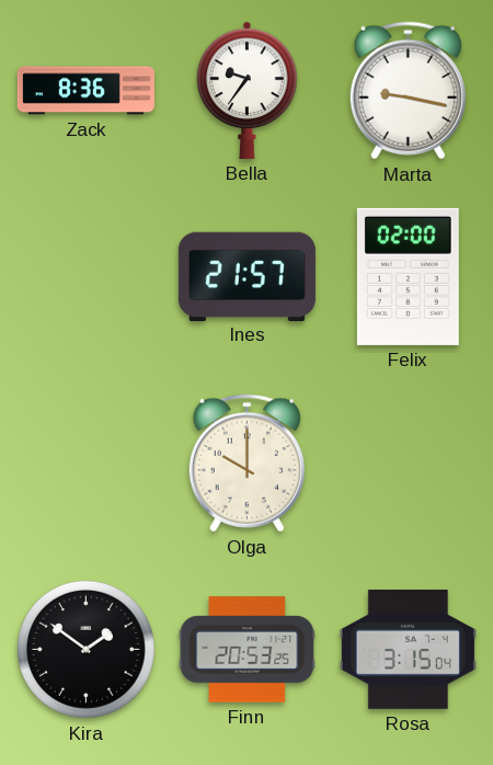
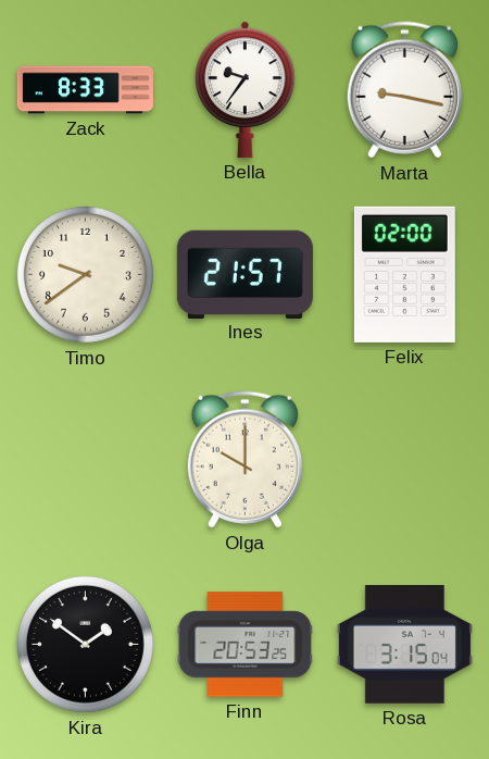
Zack: 8:36 -> 8:33
Timo: none -> 9:39
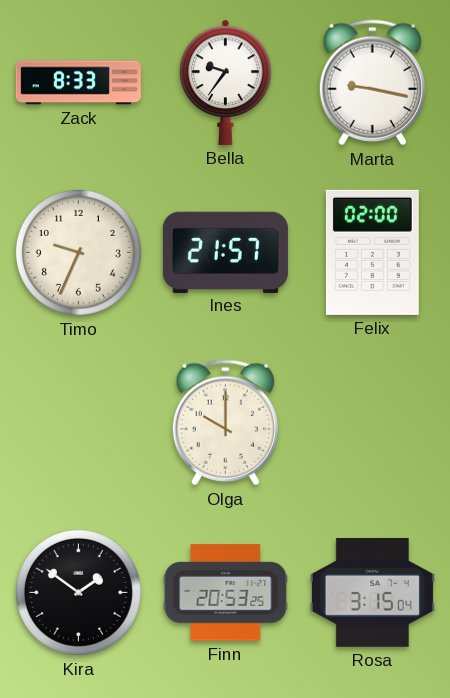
Timo: 9:39 -> 9:34
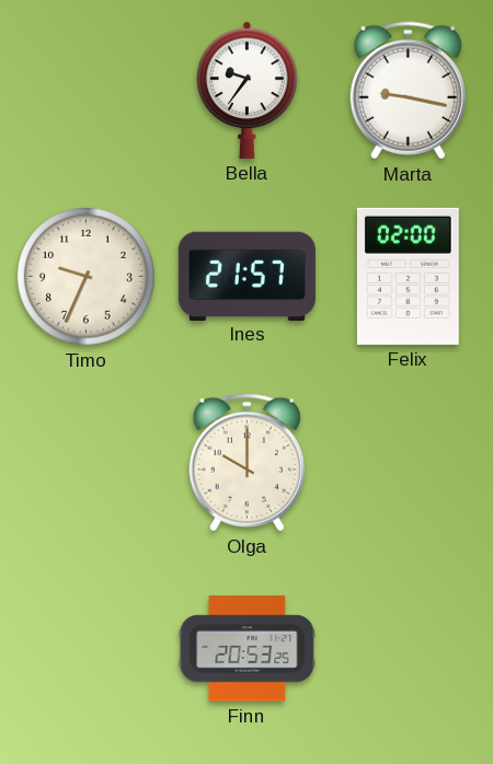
Zack: 8:33 -> none
Kira: 1:51 -> none
Rosa: 3:15 -> none
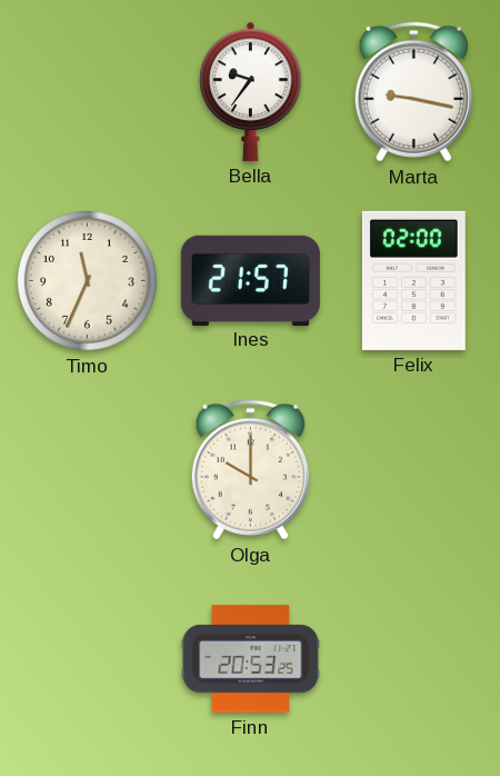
Timo: 9:34 -> 11:34
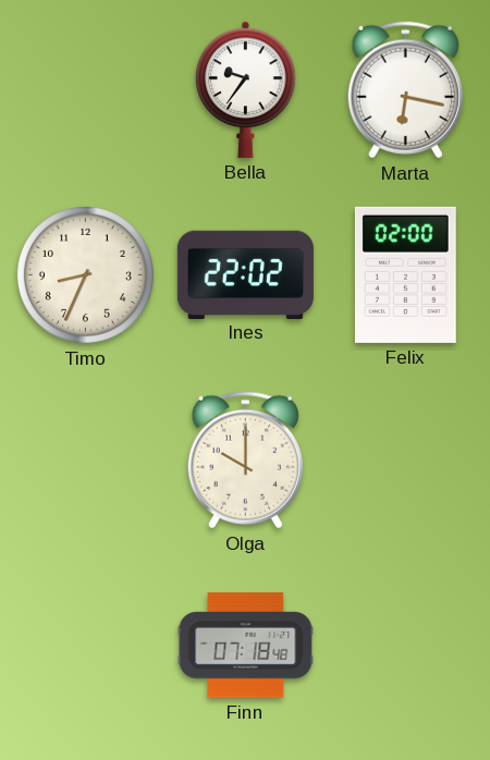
Marta: 9:17 -> 6:17
Timo: 11:34 -> 8:34
Ines: 21:57 -> 22:02
Finn: 20:53 -> 07:18
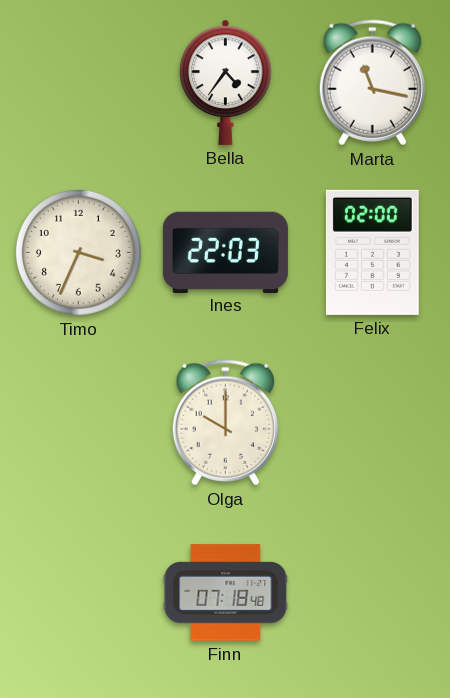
Bella: 9:36 -> 4:36
Marta: 6:17 -> 11:17
Timo: 8:34 -> 3:34
Ines: 22:02 -> 22:03
